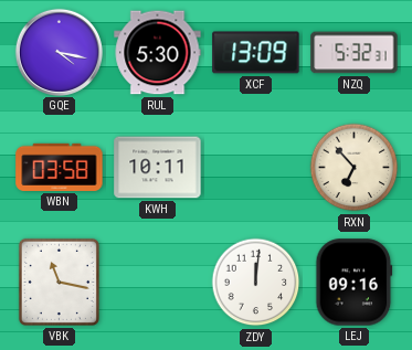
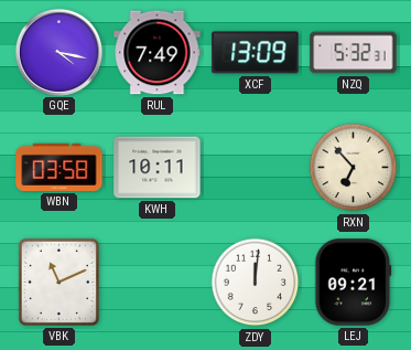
RUL: 5:30 -> 7:49
VBK: 11:17 -> 11:11
LEJ: 09:16 -> 09:21
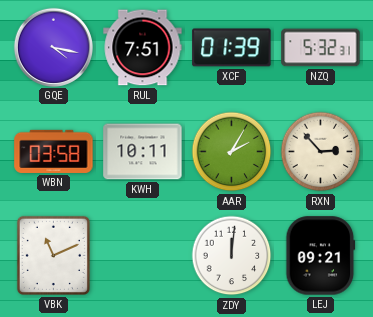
RUL: 7:49 -> 7:51
XCF: 13:09 -> 01:39
AAR: none -> 2:05
RXN: 6:53 -> 2:53
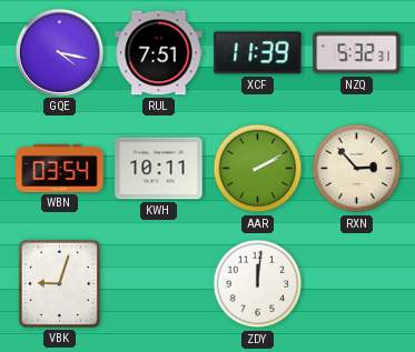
XCF: 01:39 -> 11:39
WBN: 03:58 -> 03:54
AAR: 2:05 -> 2:10
VBK: 11:11 -> 9:03
LEJ: 09:21 -> none
